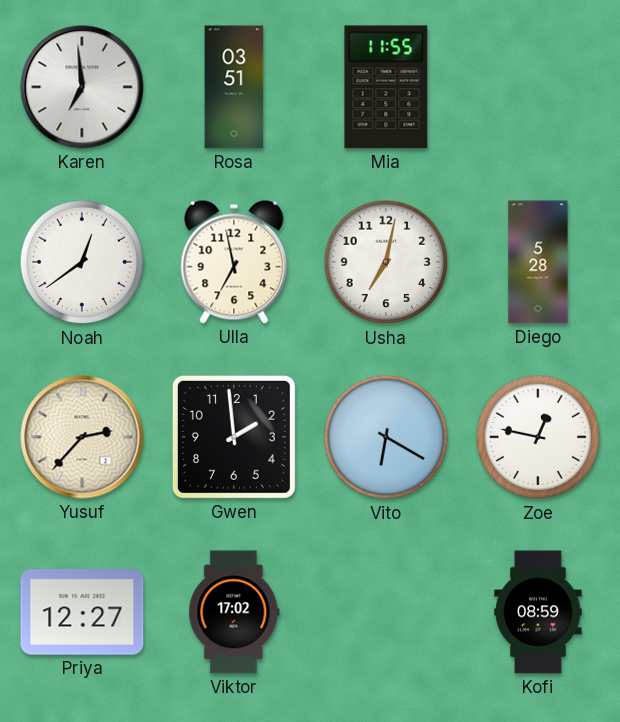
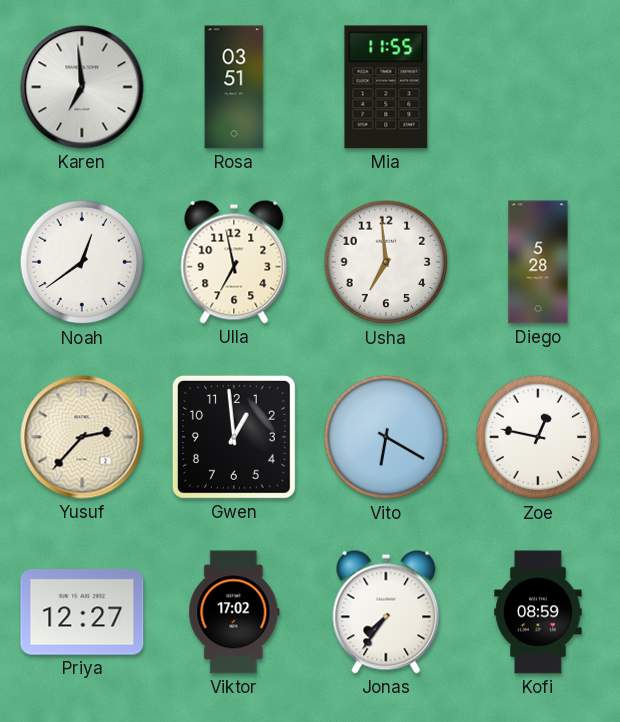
Usha: 7:02 -> 6:59
Gwen: 1:59 -> 12:59
Jonas: none -> 7:36
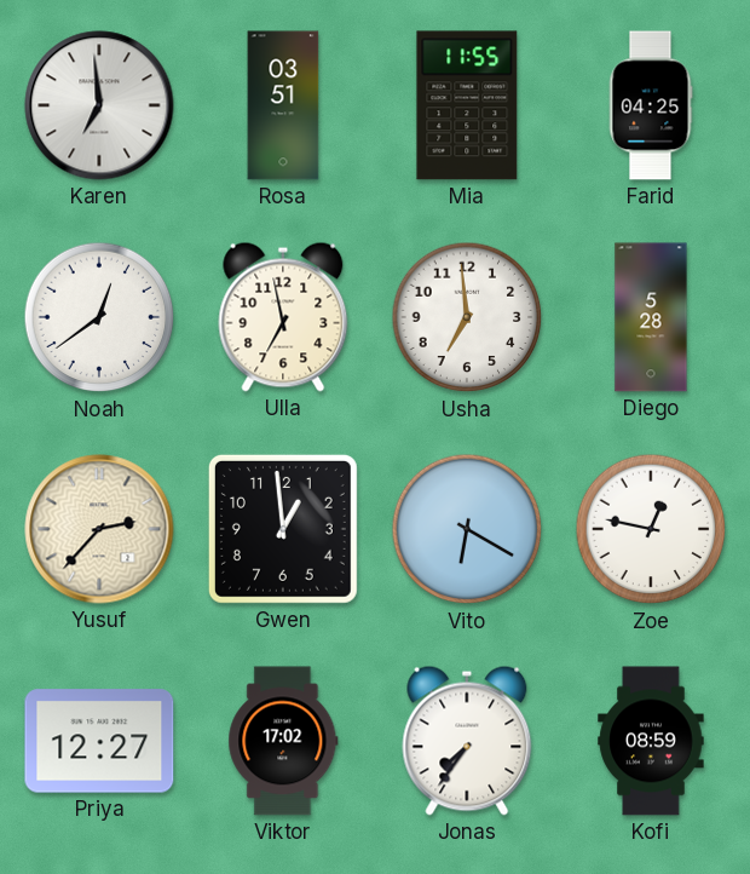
Farid: none -> 04:25
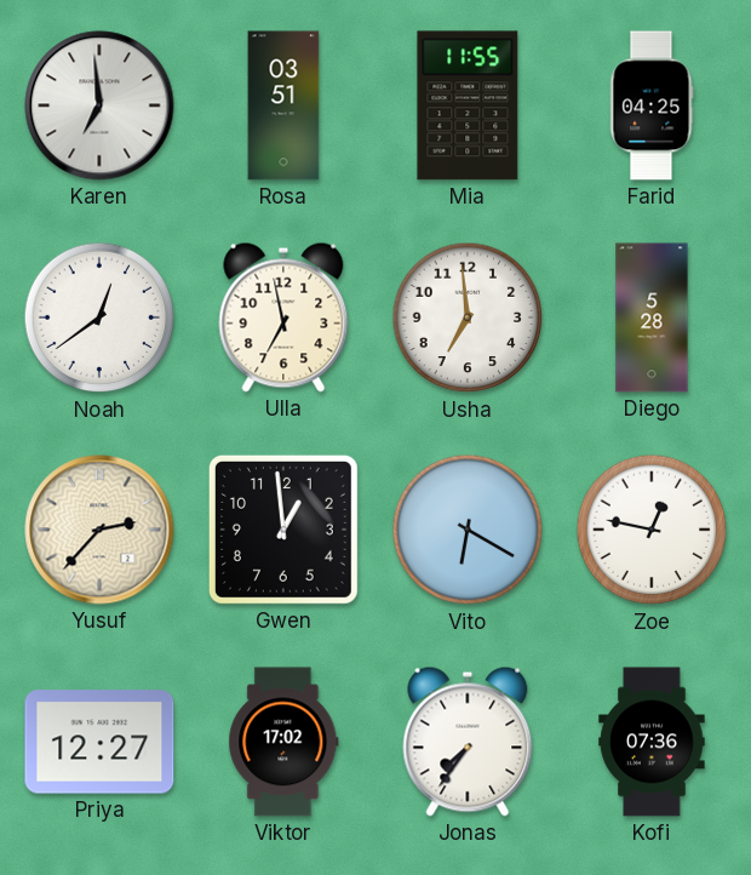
Kofi: 08:59 -> 07:36
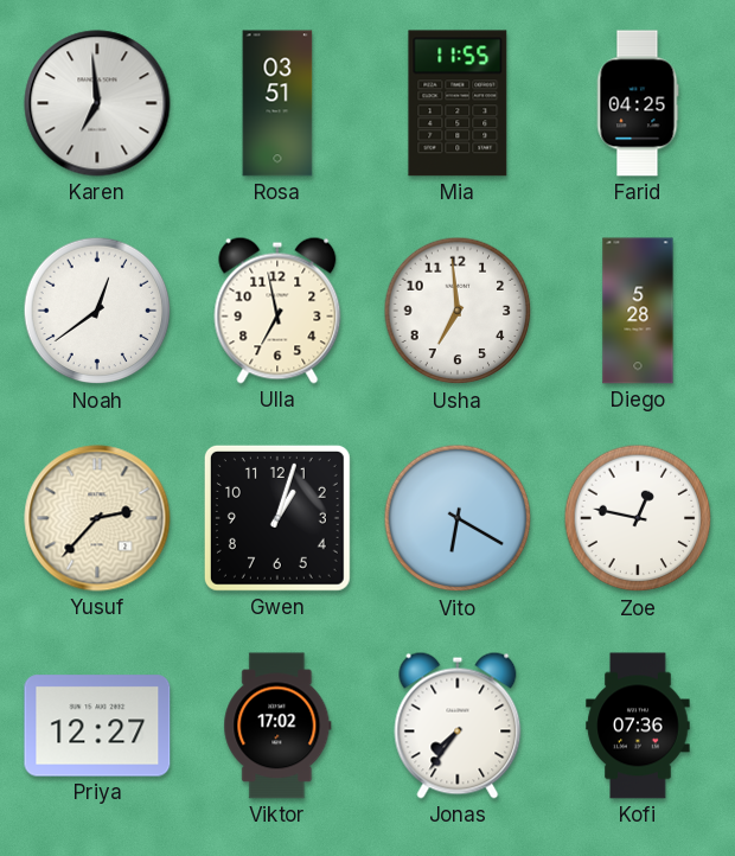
Gwen: 12:59 -> 1:03
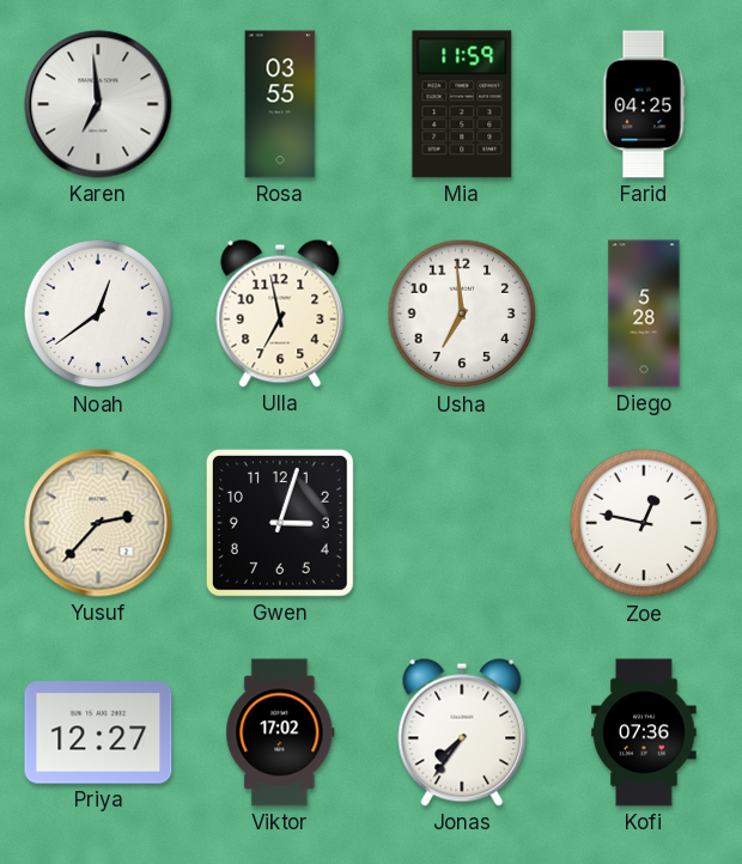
Rosa: 03:51 -> 03:55
Mia: 11:55 -> 11:59
Gwen: 1:03 -> 3:03
Vito: 6:20 -> none
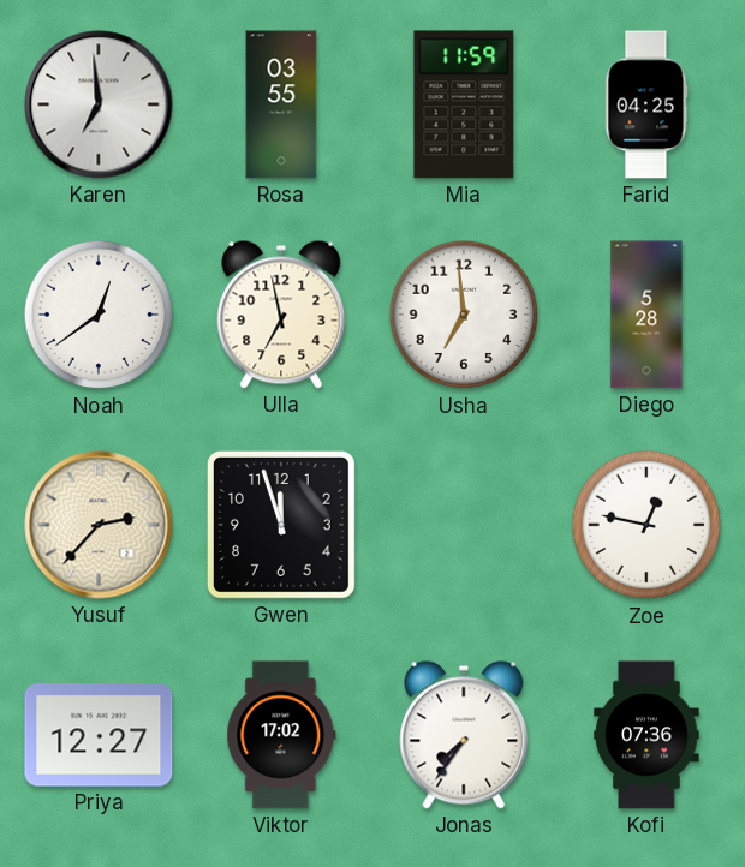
Gwen: 3:03 -> 11:57
